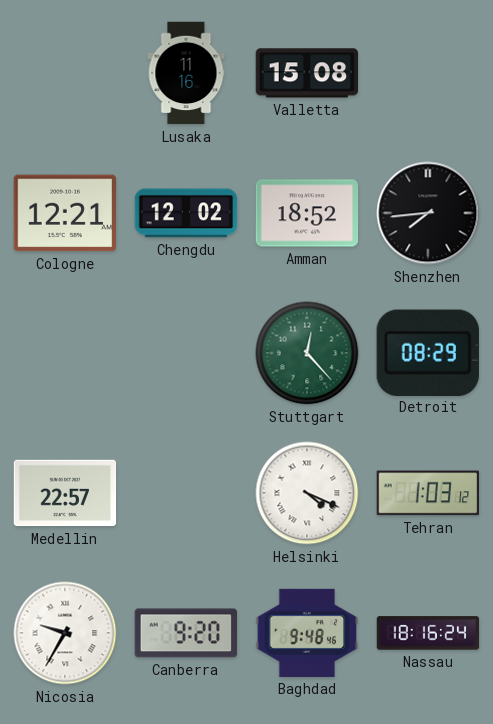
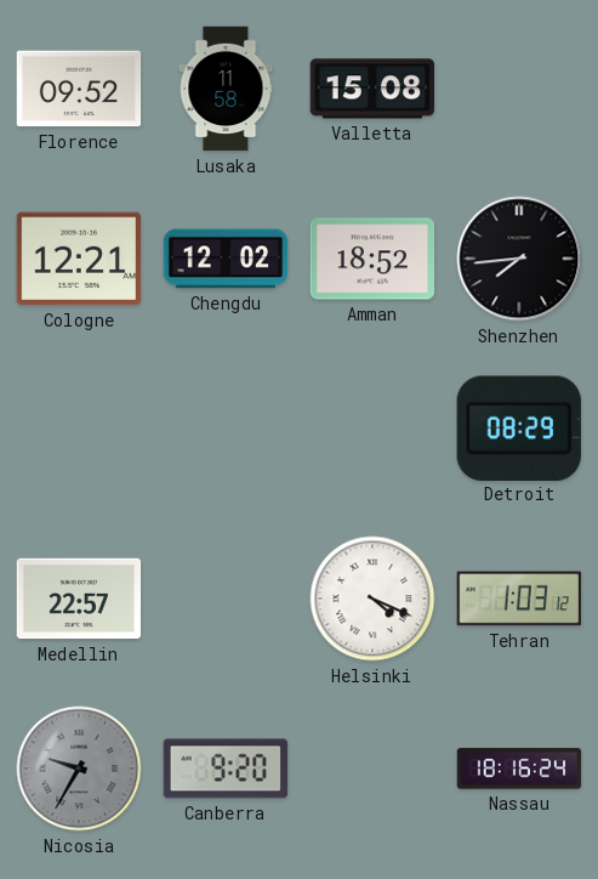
Florence: none -> 09:52
Lusaka: 11:16 -> 11:58
Stuttgart: 12:23 -> none
Nicosia dial: white -> grey
Baghdad: 9:48 -> none
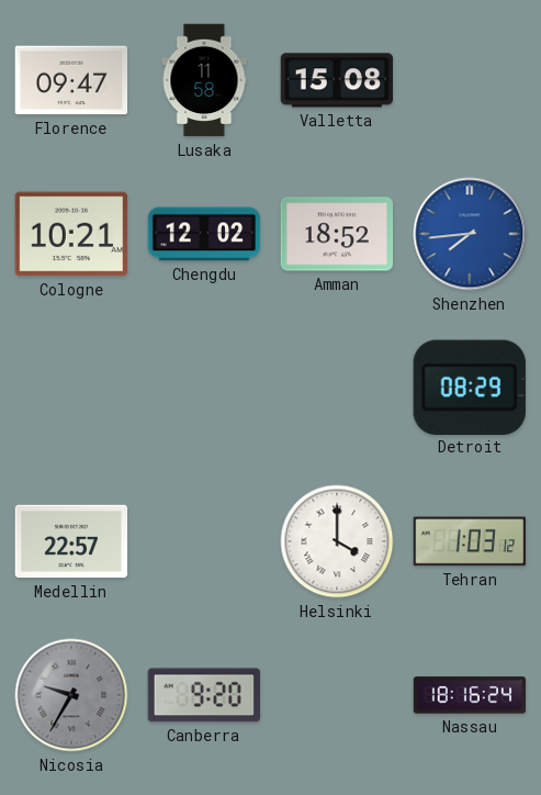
Florence: 09:52 -> 09:47
Cologne: 12:21 -> 10:21
Shenzhen dial: black -> blue
Helsinki: 4:19 -> 4:00
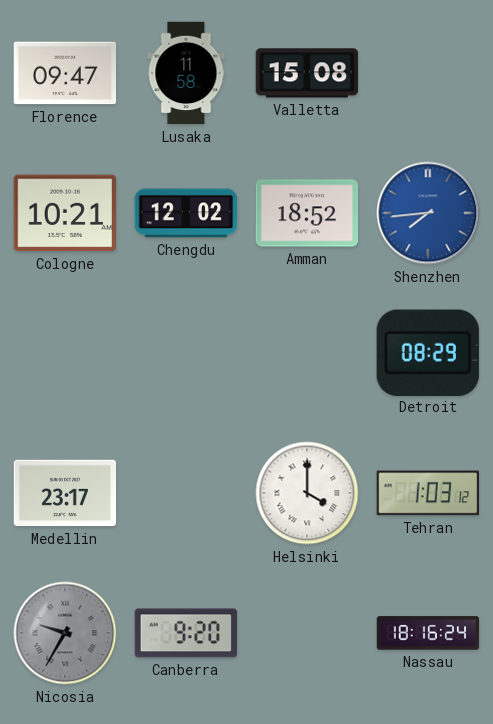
Medellin: 22:57 -> 23:17
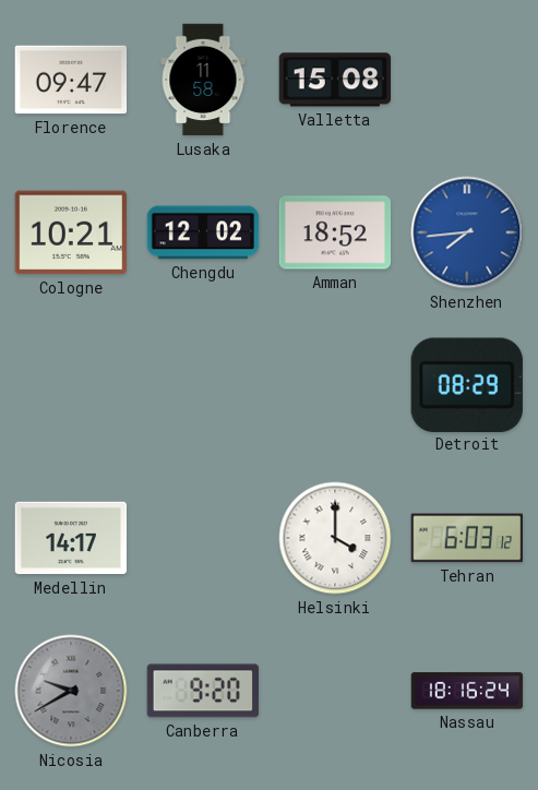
Medellin: 23:17 -> 14:17
Tehran: 1:03 -> 6:03
Nicosia: 9:35 -> 9:40
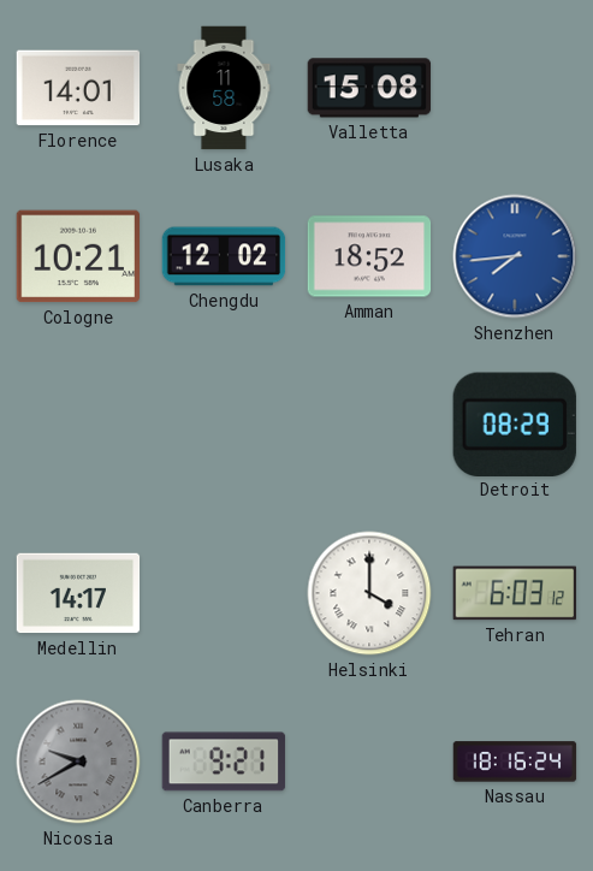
Florence: 09:47 -> 14:01
Canberra: 9:20 -> 9:21
